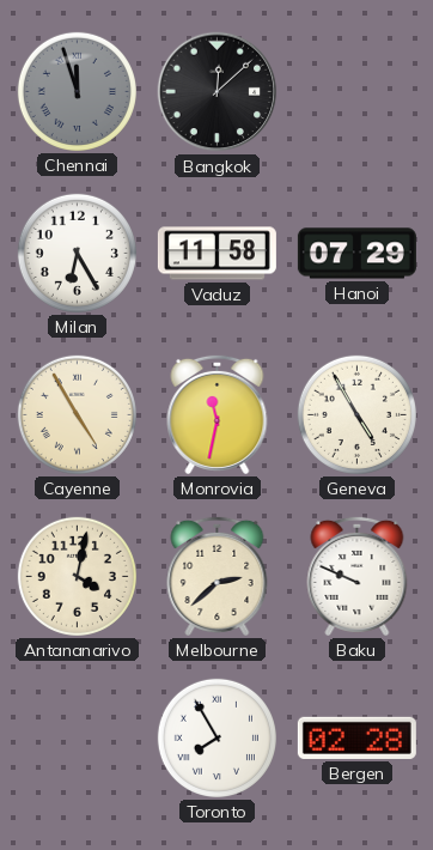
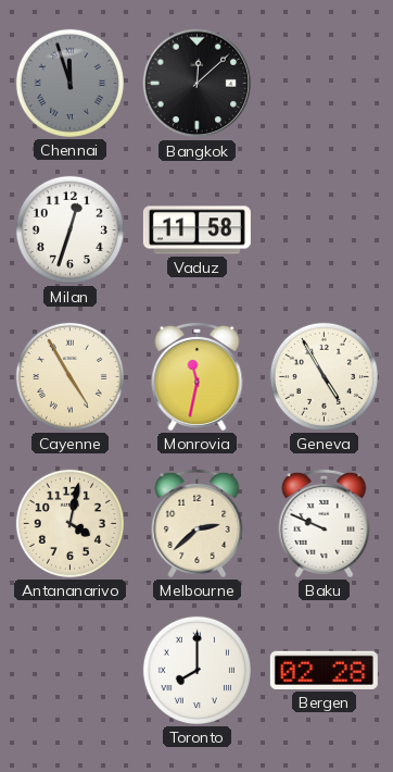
Milan: 6:25 -> 12:33
Hanoi: 07:29 -> none
Toronto: 7:55 -> 8:00
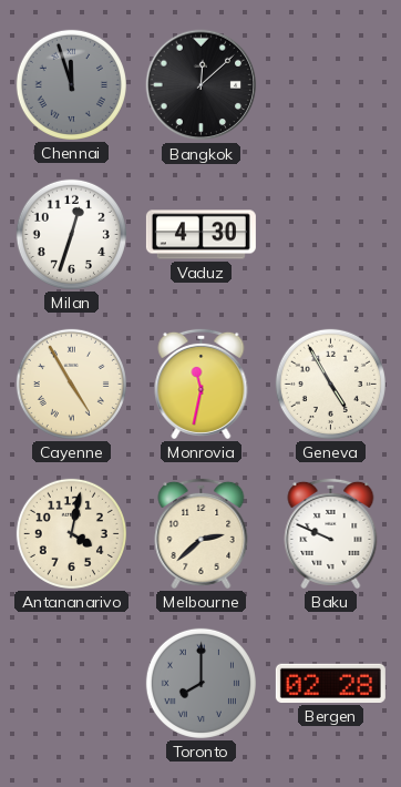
Vaduz: 11:58 -> 4:30
Toronto dial: white -> grey
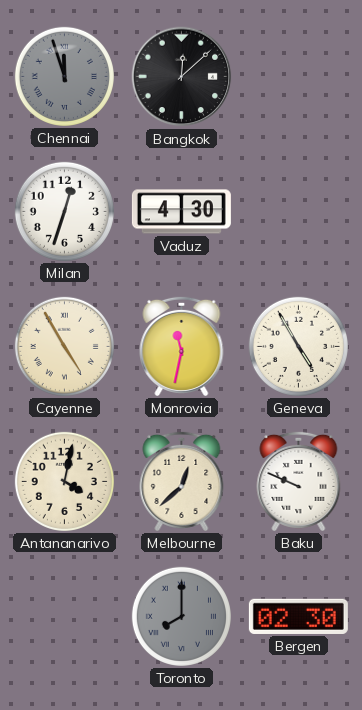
Melbourne: 2:38 -> 12:38
Bergen: 02:28 -> 02:30
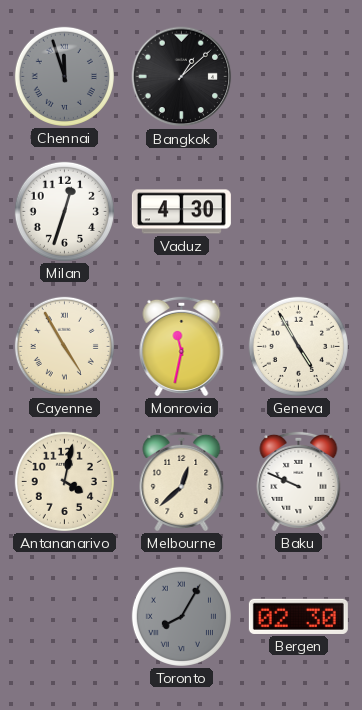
Bangkok: 12:08 -> 1:08
Toronto: 8:00 -> 8:05
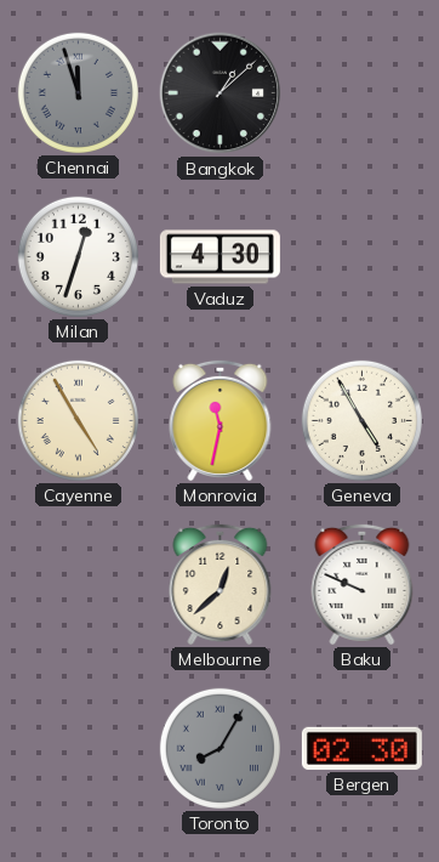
Antananarivo: 4:02 -> none
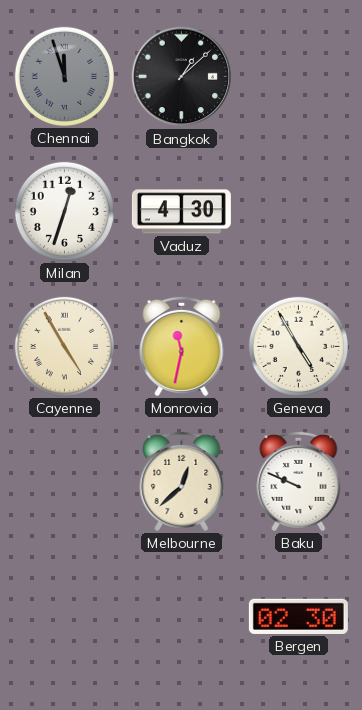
Toronto: 8:05 -> none
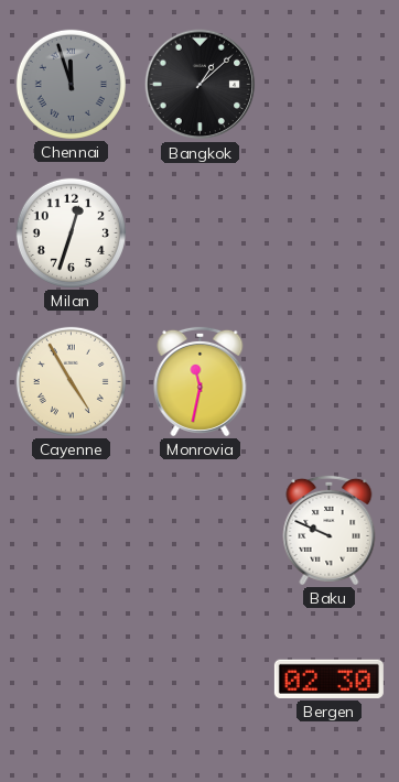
Vaduz: 4:30 -> none
Geneva: 4:55 -> none
Melbourne: 12:38 -> none
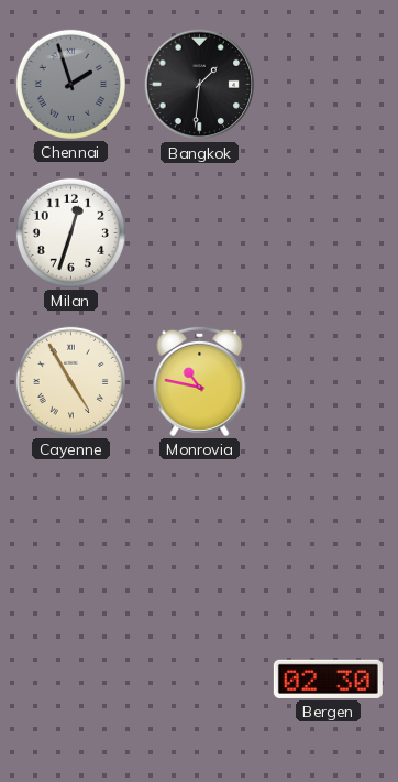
Chennai: 11:57 -> 1:57
Bangkok: 1:08 -> 1:31
Monrovia: 11:32 -> 10:47
Baku: 9:49 -> none
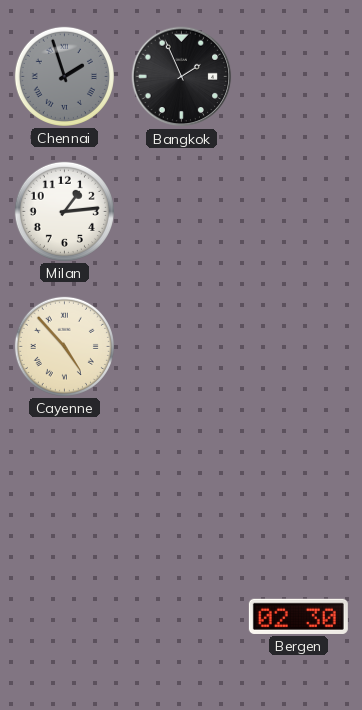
Bangkok: 1:31 -> 1:56
Milan: 12:33 -> 1:14
Cayenne: 4:55 -> 4:53
Monrovia: 10:47 -> none
